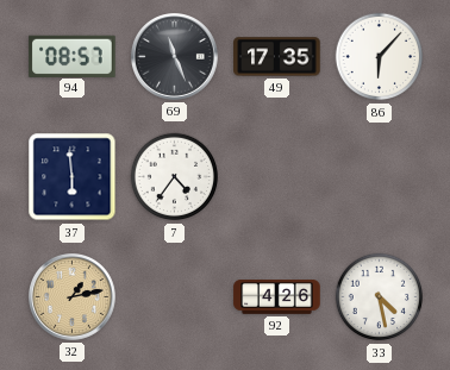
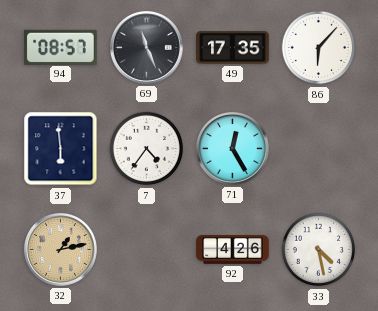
71: none -> 12:25
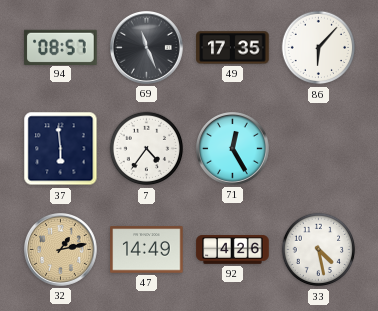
47: none -> 14:49
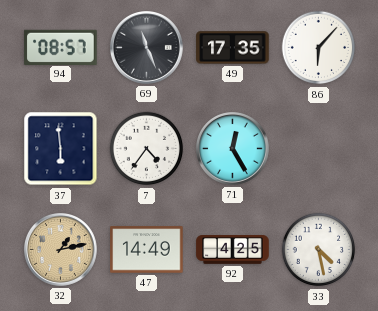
92: 4:26 -> 4:25
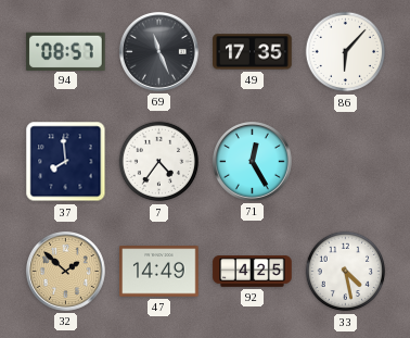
37: 5:59 -> 7:59
32: 1:13 -> 1:52
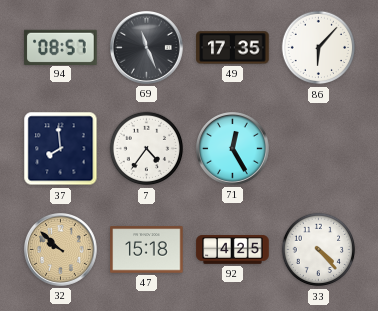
32: 1:52 -> 9:52
47: 14:49 -> 15:18
33: 4:28 -> 4:23
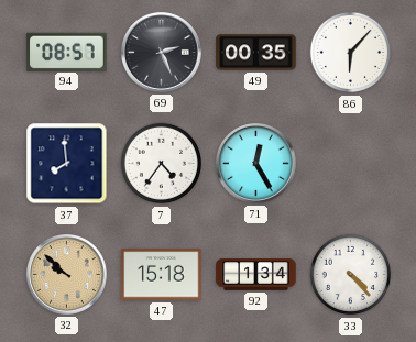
69: 11:26 -> 2:26
49: 17:35 -> 00:35
92: 4:25 -> 1:34
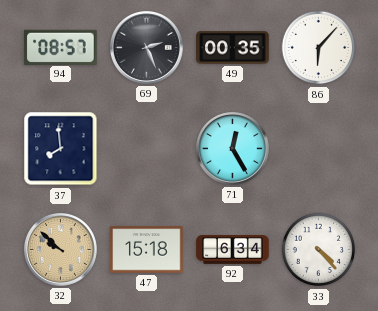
7: 4:36 -> none
92: 1:34 -> 6:34
